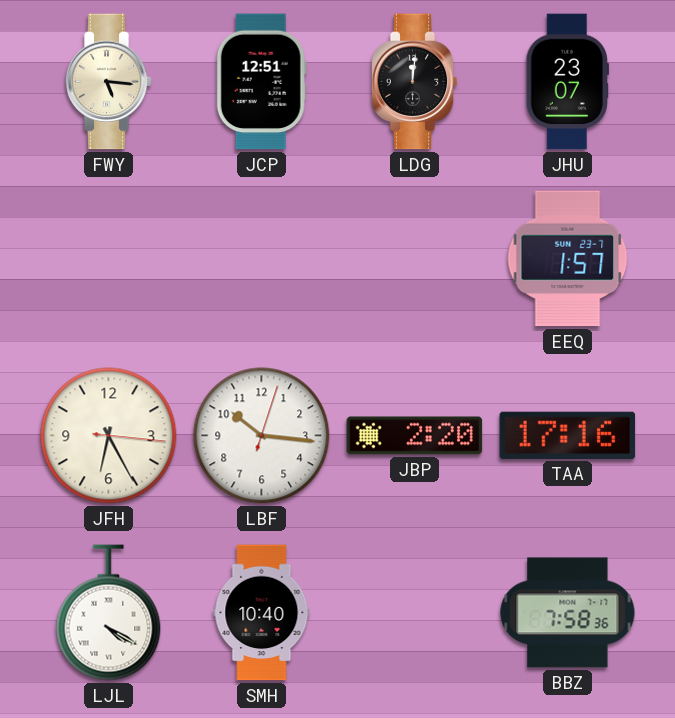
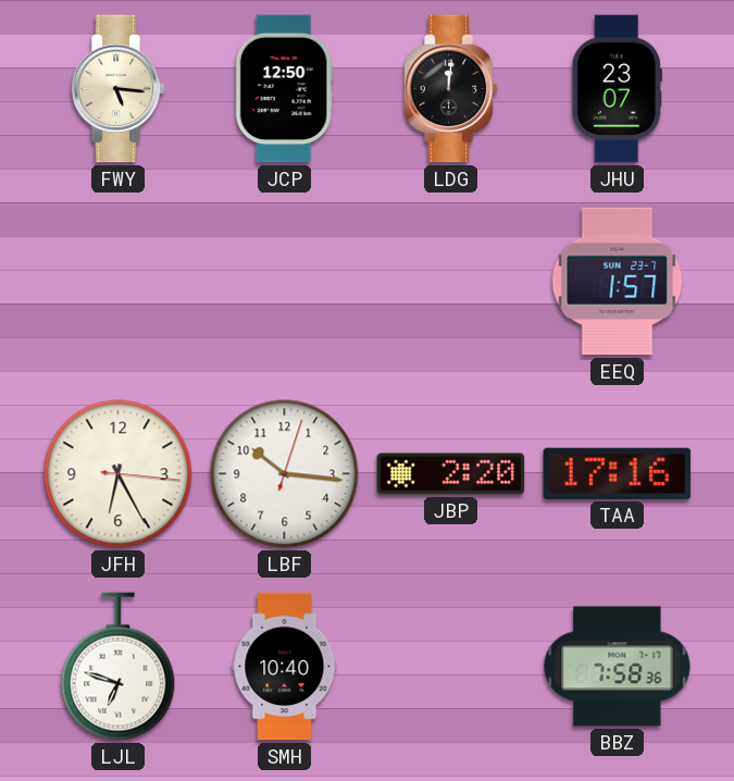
JCP: 12:51 -> 12:50
LJL: 4:20 -> 6:48
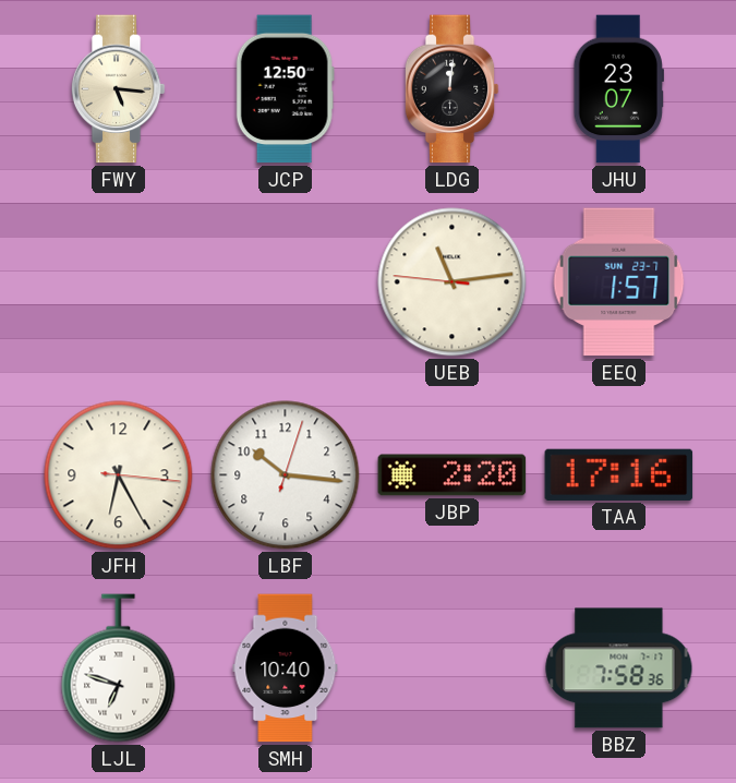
UEB: none -> 11:13
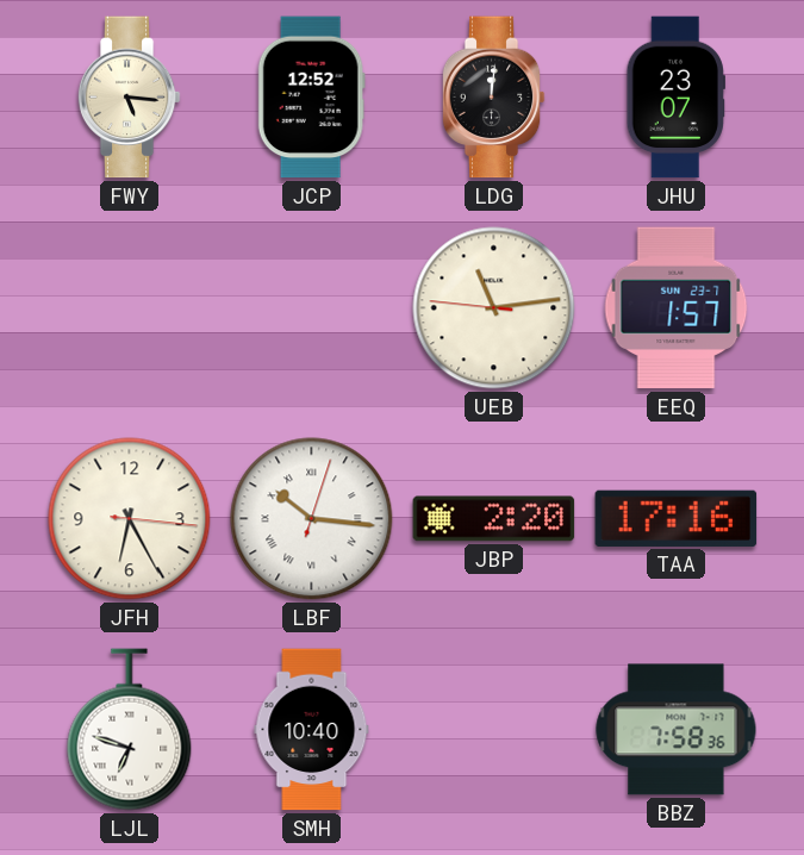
JCP: 12:50 -> 12:52
LBF numerals: Arabic -> Roman
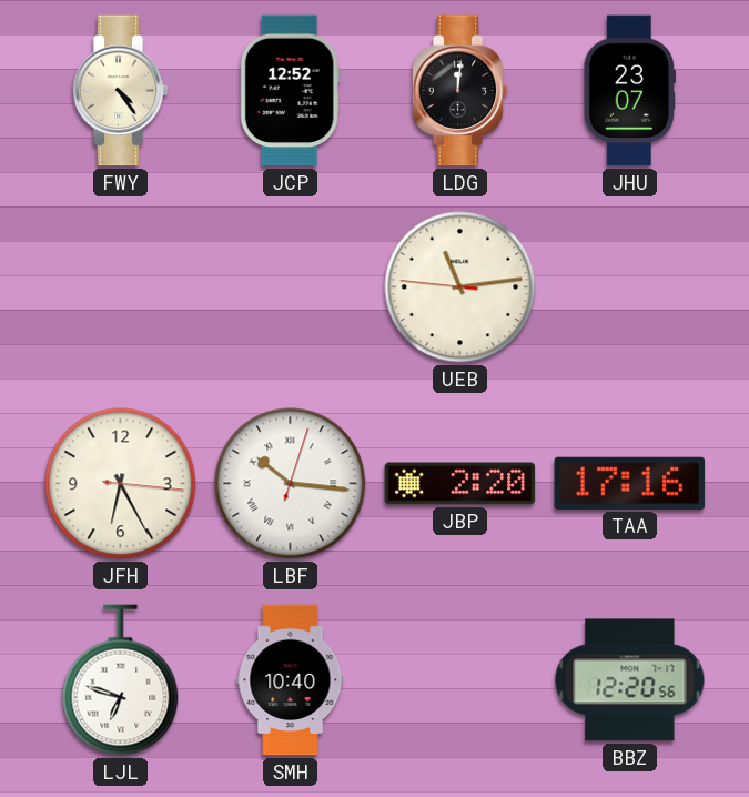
FWY: 5:16 -> 4:24
EEQ: 1:57 -> none
BBZ: 7:58 -> 12:20
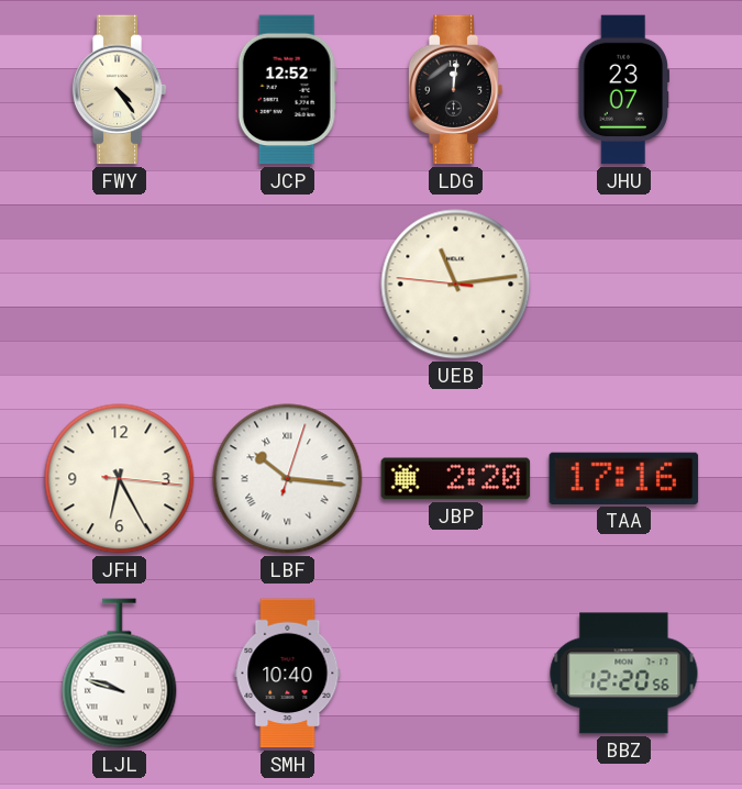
LJL: 6:48 -> 9:48
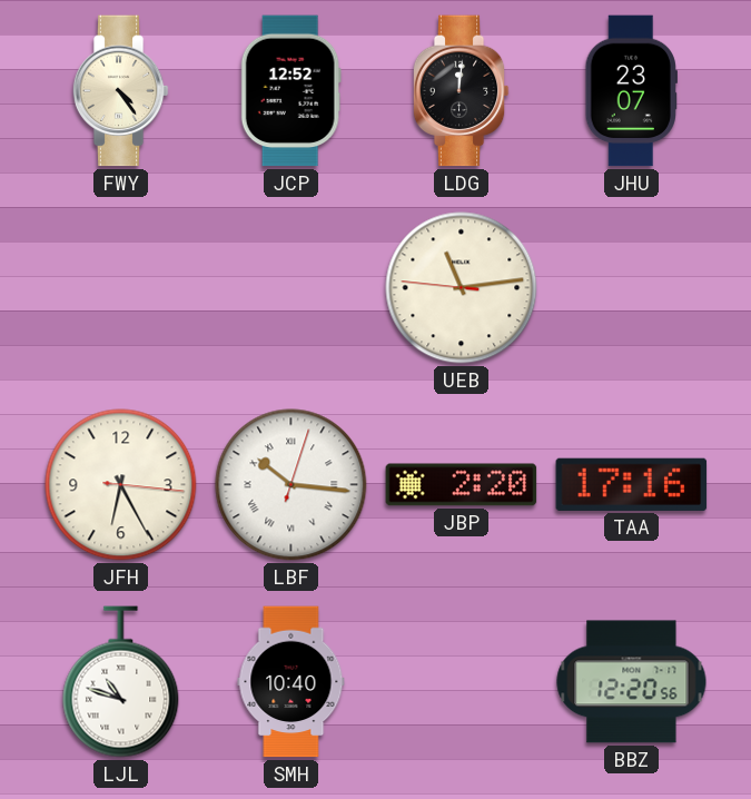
LJL: 9:48 -> 10:48
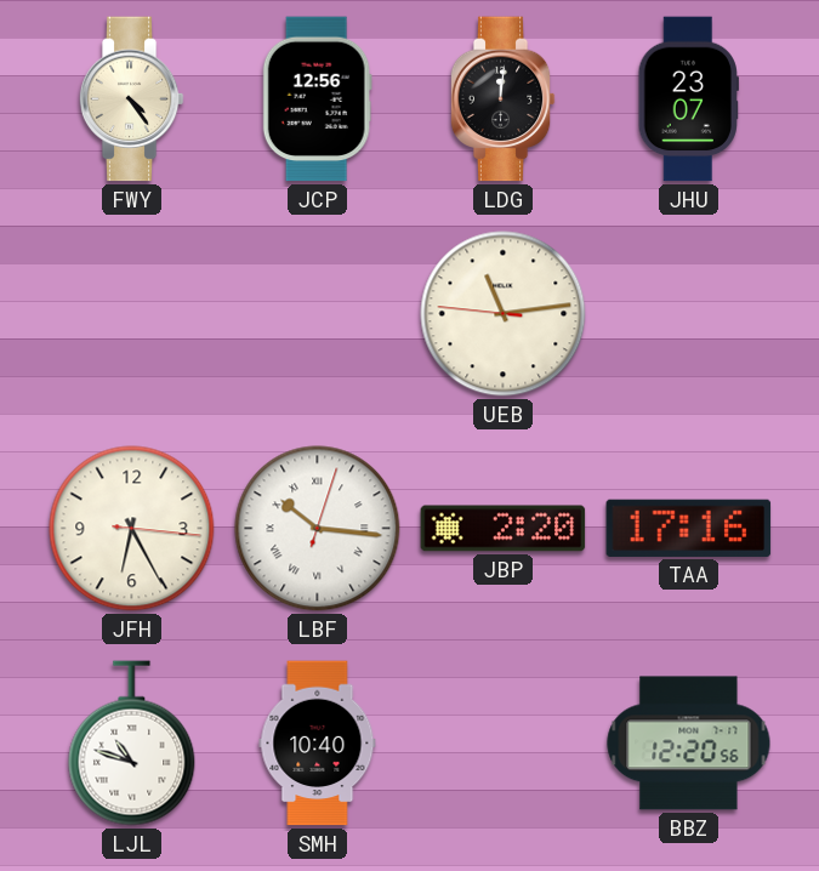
JCP: 12:52 -> 12:56
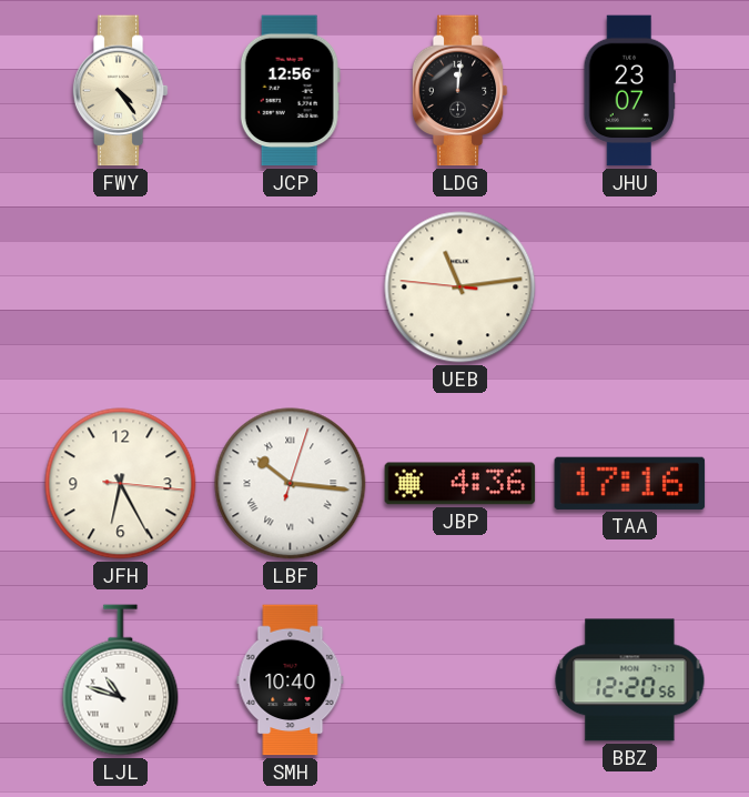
JBP: 2:20 -> 4:36
